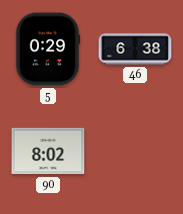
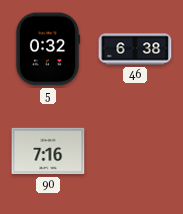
5: 0:29 -> 0:32
90: 8:02 -> 7:16
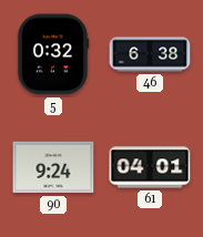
90: 7:16 -> 9:24
61: none -> 04:01
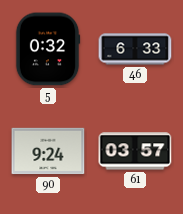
46: 6:38 -> 6:33
61: 04:01 -> 03:57
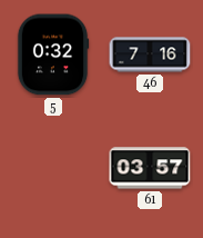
46: 6:33 -> 7:16
90: 9:24 -> none
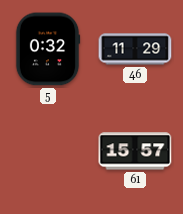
46: 7:16 -> 11:29
61: 03:57 -> 15:57
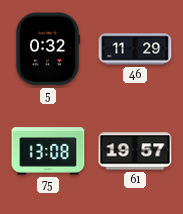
75: none -> 13:08
61: 15:57 -> 19:57
